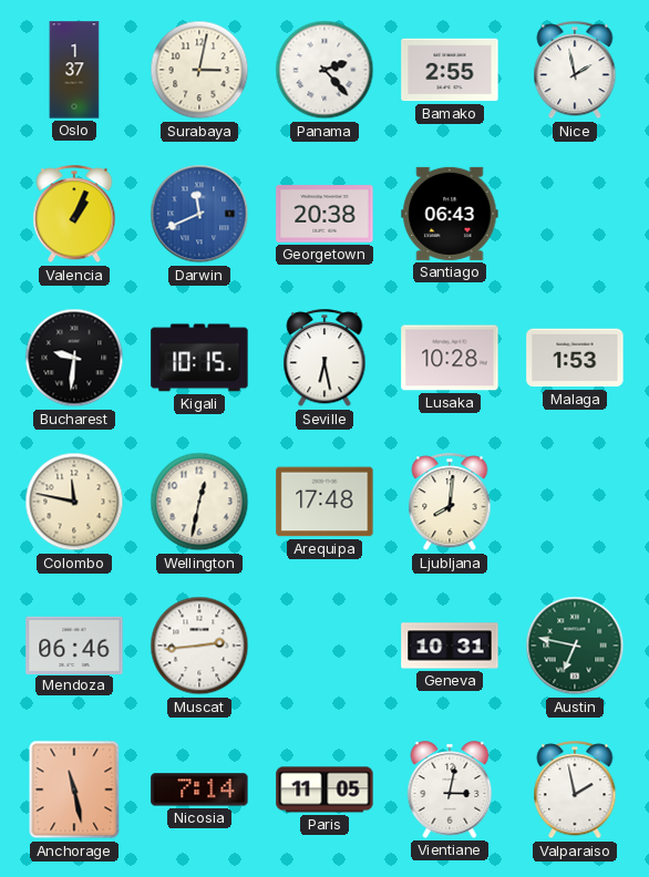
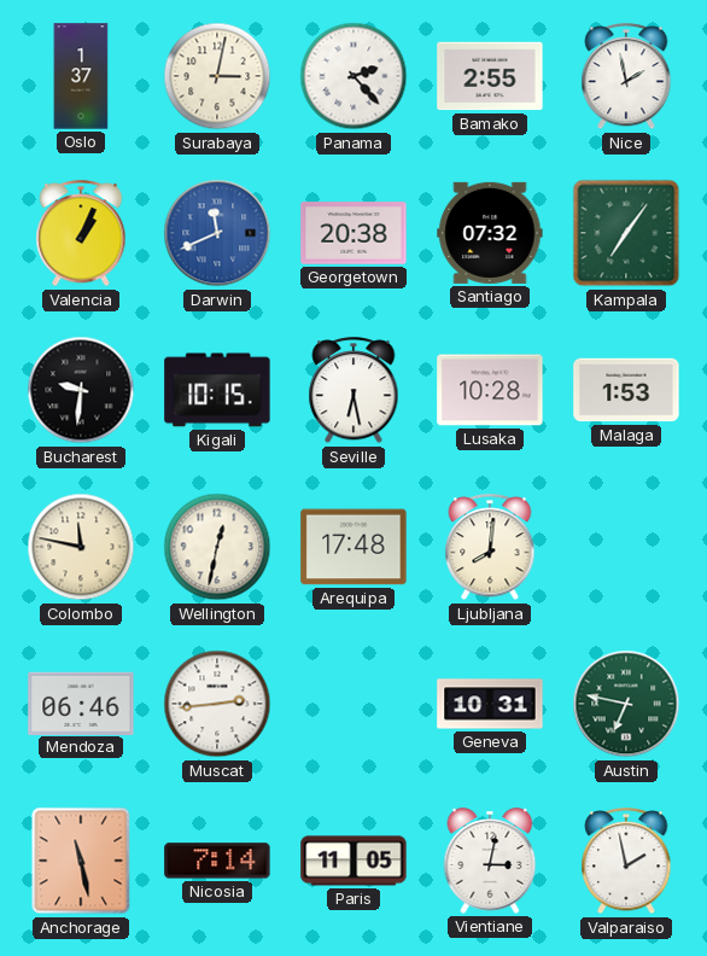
Santiago: 06:43 -> 07:32
Kampala: none -> 7:06
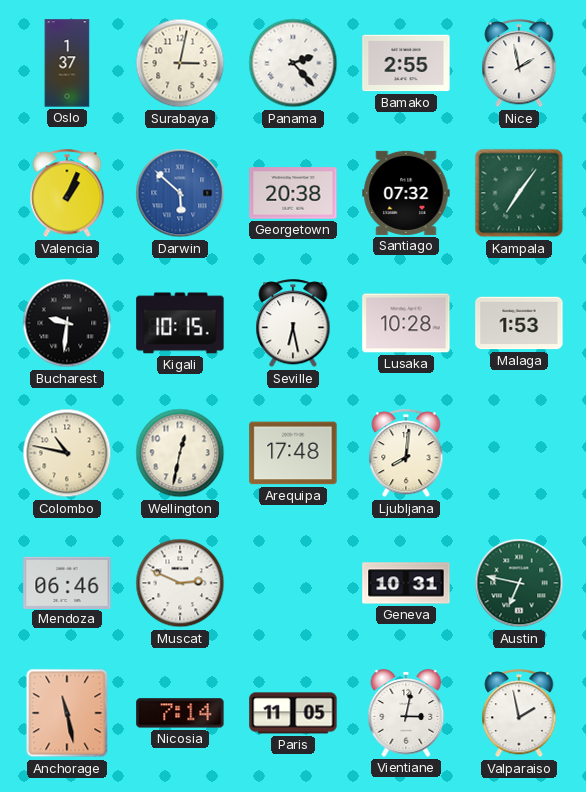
Darwin: 11:41 -> 5:52
Colombo: 11:47 -> 10:47
Muscat: 2:44 -> 2:49
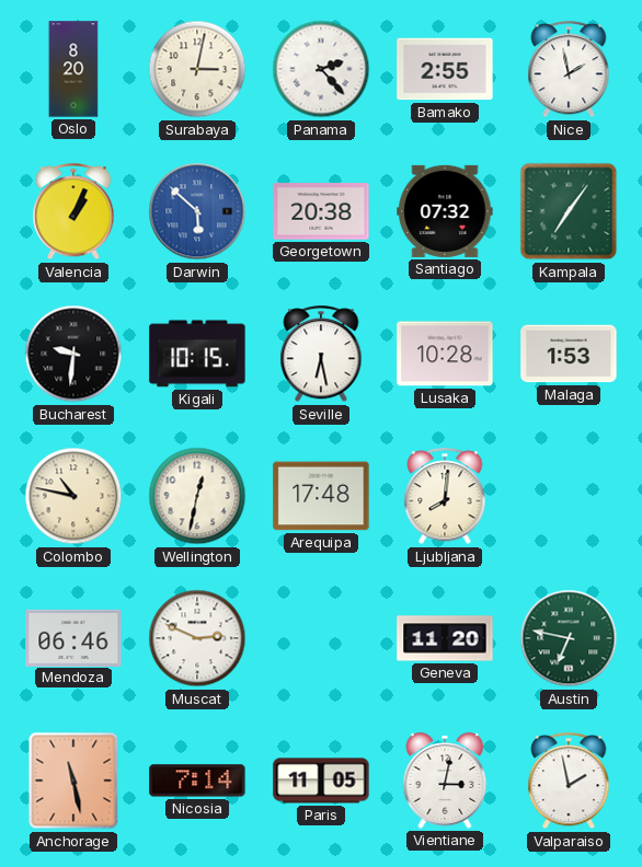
Oslo: 1:37 -> 8:20
Geneva: 10:31 -> 11:20
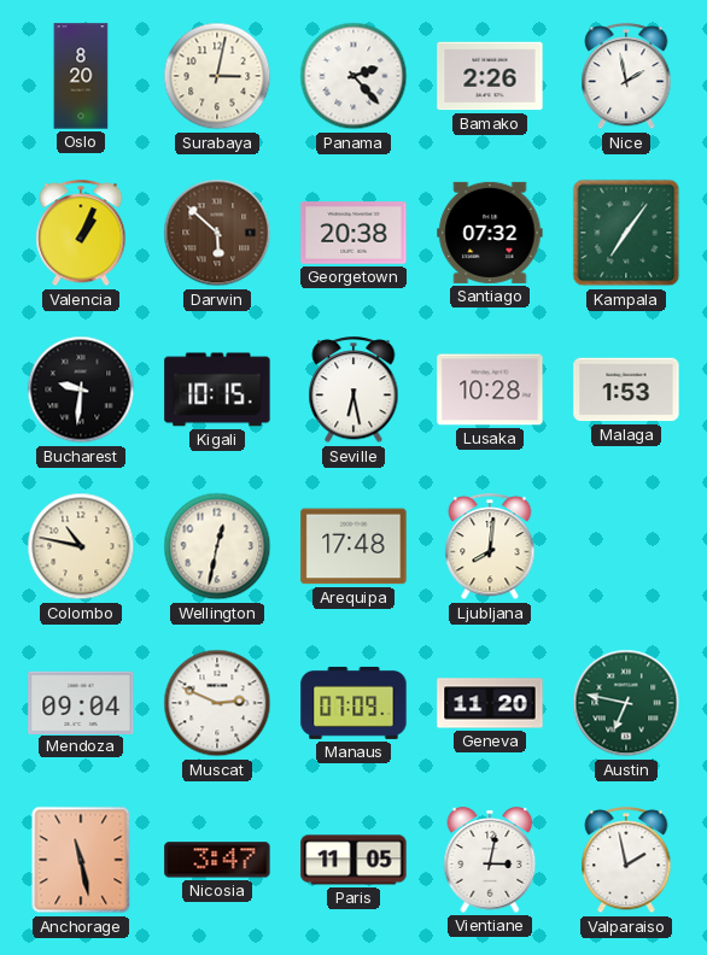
Bamako: 2:55 -> 2:26
Darwin dial: blue -> brown
Mendoza: 06:46 -> 09:04
Manaus: none -> 07:09
Nicosia: 7:14 -> 3:47
